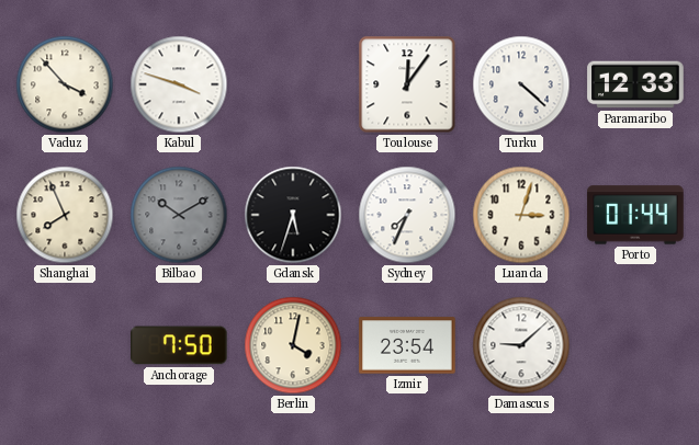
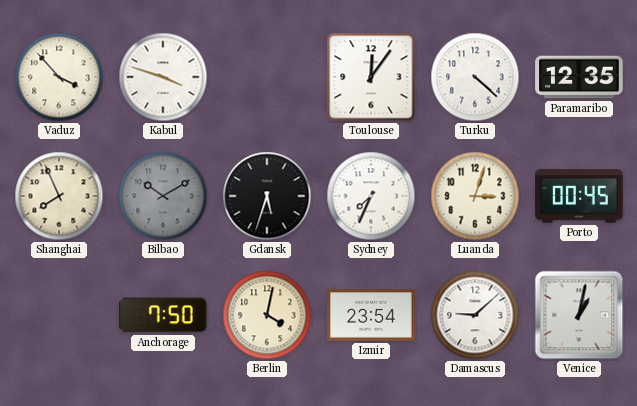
Paramaribo: 12:33 -> 12:35
Porto: 01:44 -> 00:45
Venice: none -> 1:02
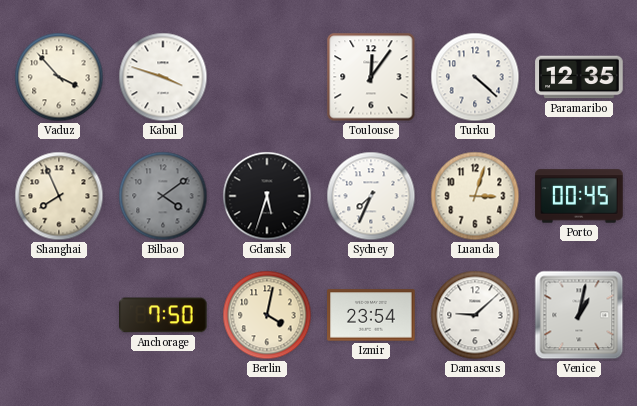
Bilbao: 10:10 -> 4:09
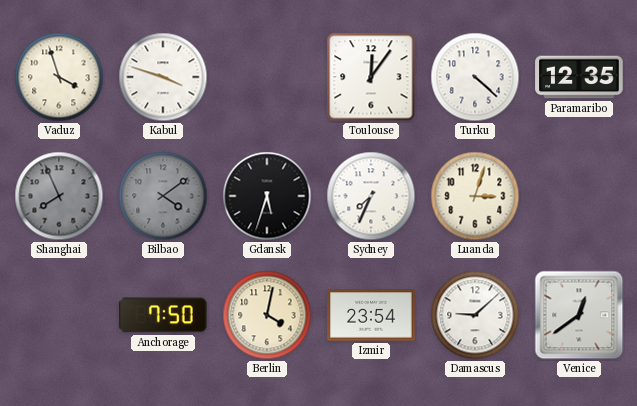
Vaduz: 3:53 -> 3:57
Shanghai dial: cream -> grey
Porto: 00:45 -> none
Venice: 1:02 -> 12:39
